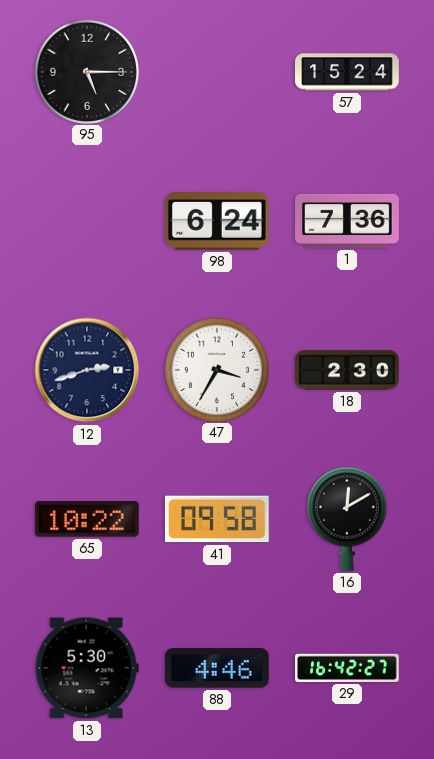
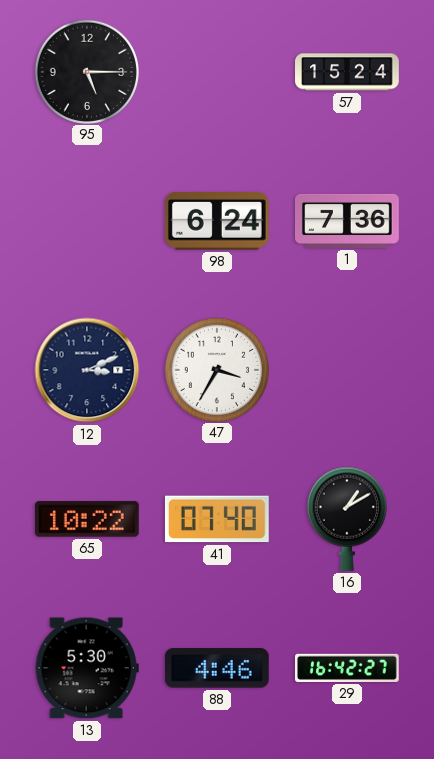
12: 2:42 -> 3:11
18: 2:30 -> none
41: 09:58 -> 07:40
16: 12:10 -> 1:10
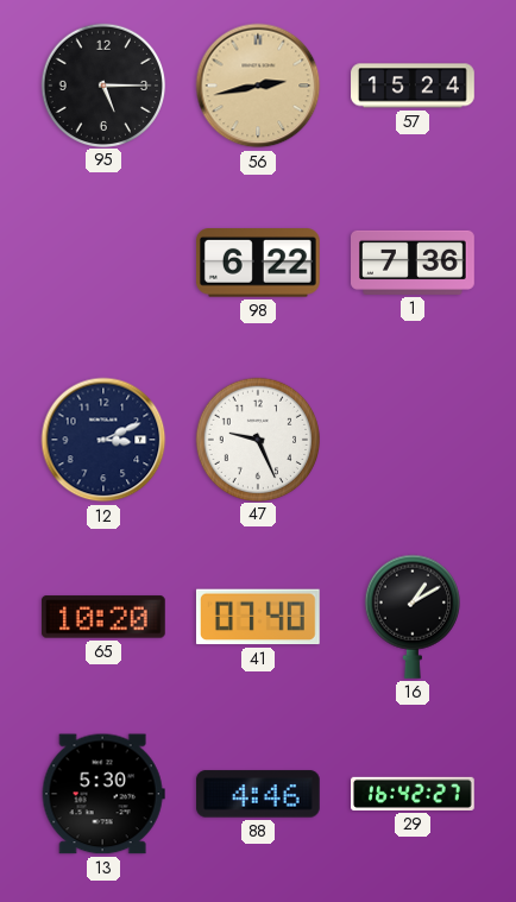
56: none -> 2:43
98: 6:24 -> 6:22
47: 3:35 -> 9:26
65: 10:22 -> 10:20
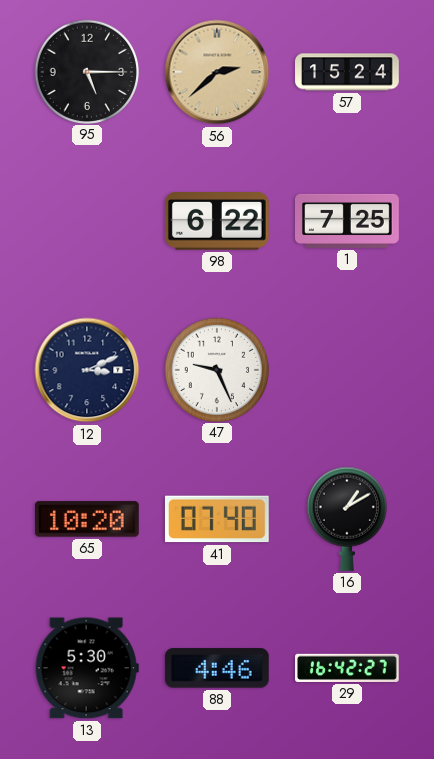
56: 2:43 -> 2:38
1: 7:36 -> 7:25
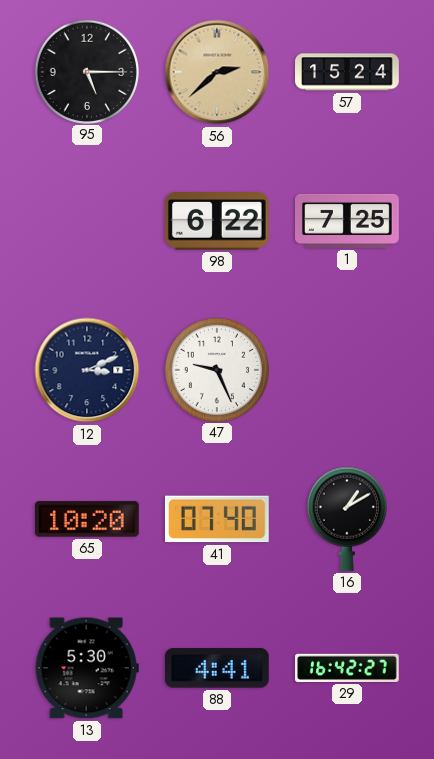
88: 4:46 -> 4:41
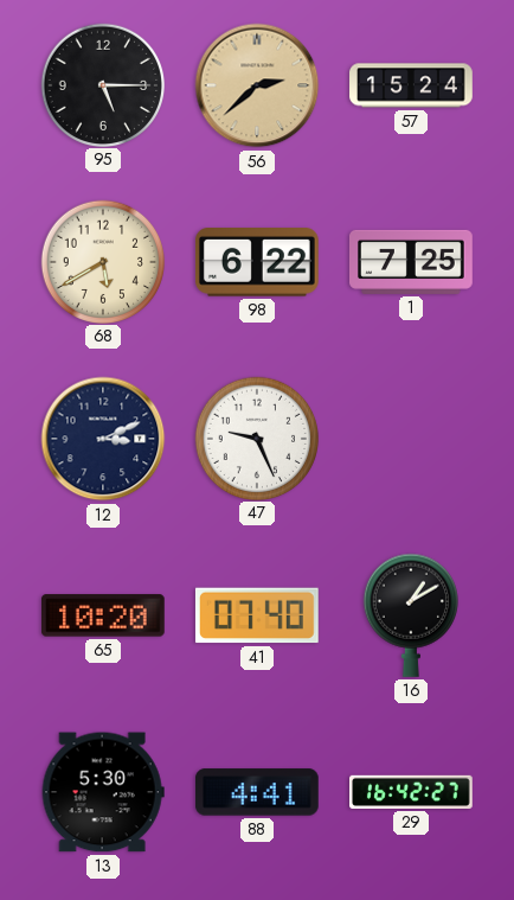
68: none -> 5:40
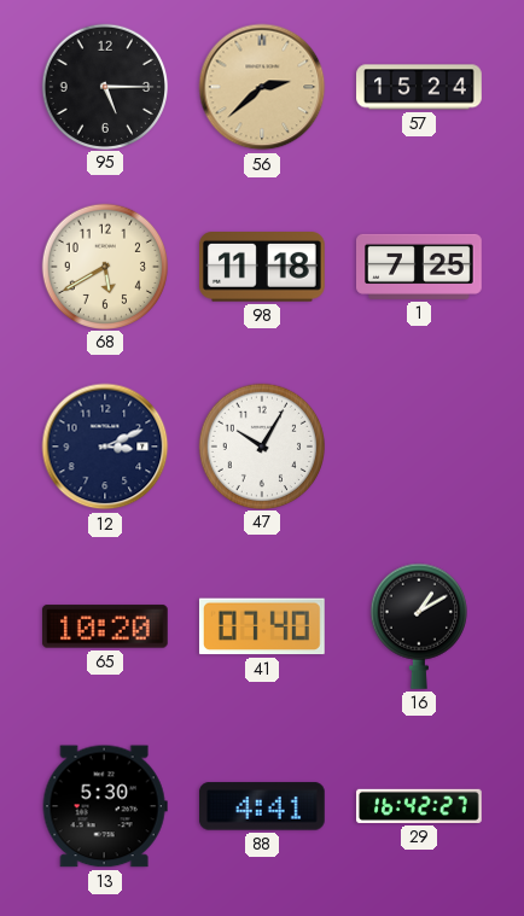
98: 6:22 -> 11:18
47: 9:26 -> 10:05
